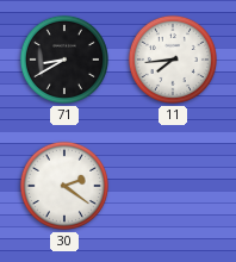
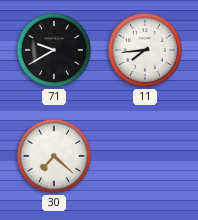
71: 8:40 -> 9:40
30: 2:21 -> 7:22
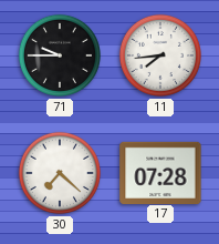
71: 9:40 -> 9:45
17: none -> 07:28
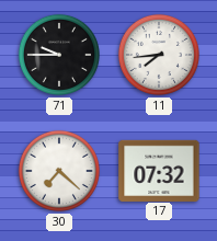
17: 07:28 -> 07:32
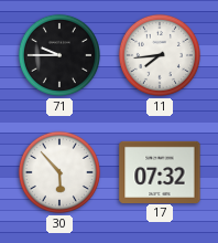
30: 7:22 -> 5:53
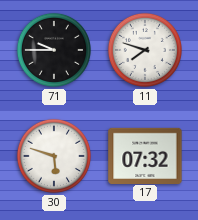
11: 7:44 -> 7:48
30: 5:53 -> 5:48
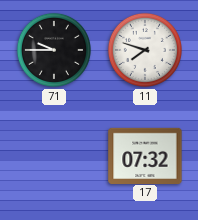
30: 5:48 -> none
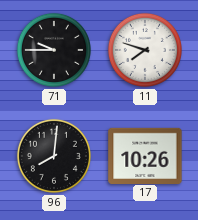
96: none -> 8:01
17: 07:32 -> 10:26
